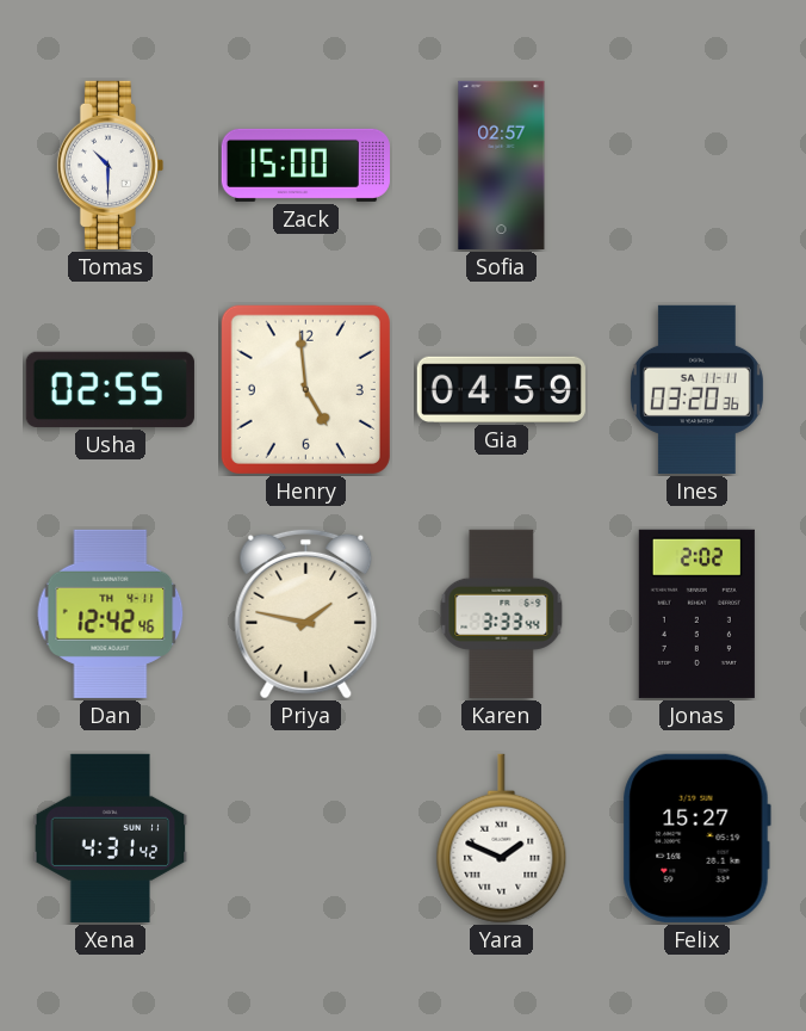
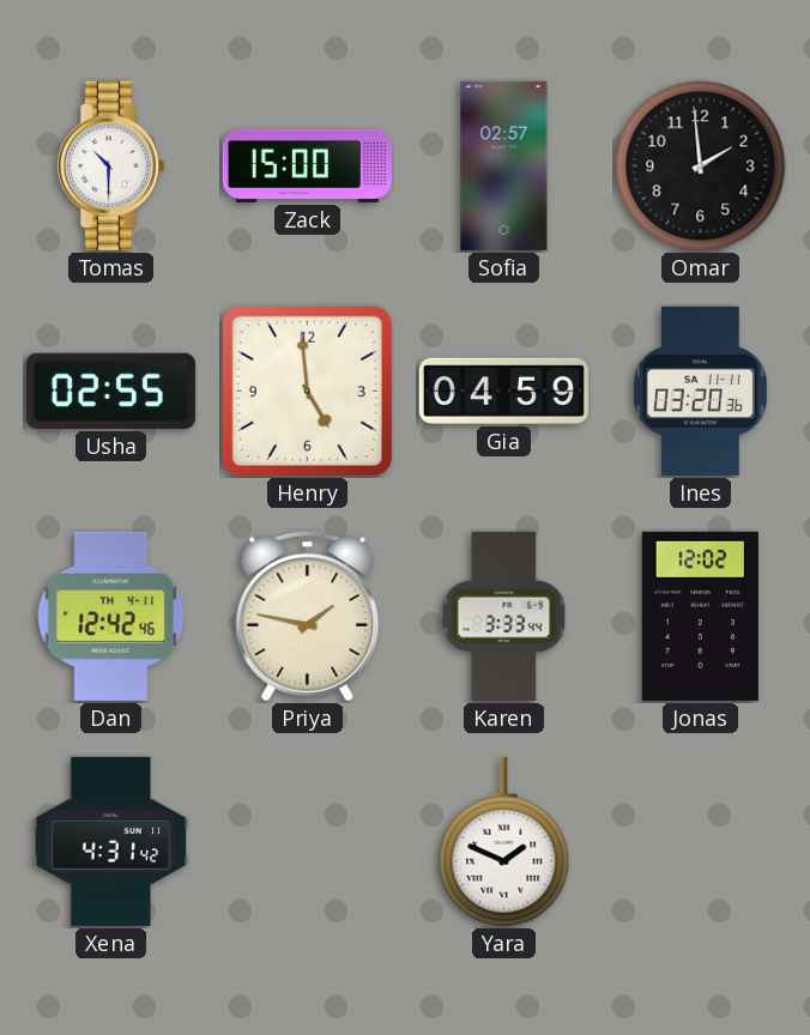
Omar: none -> 1:59
Jonas: 2:02 -> 12:02
Felix: 15:27 -> none
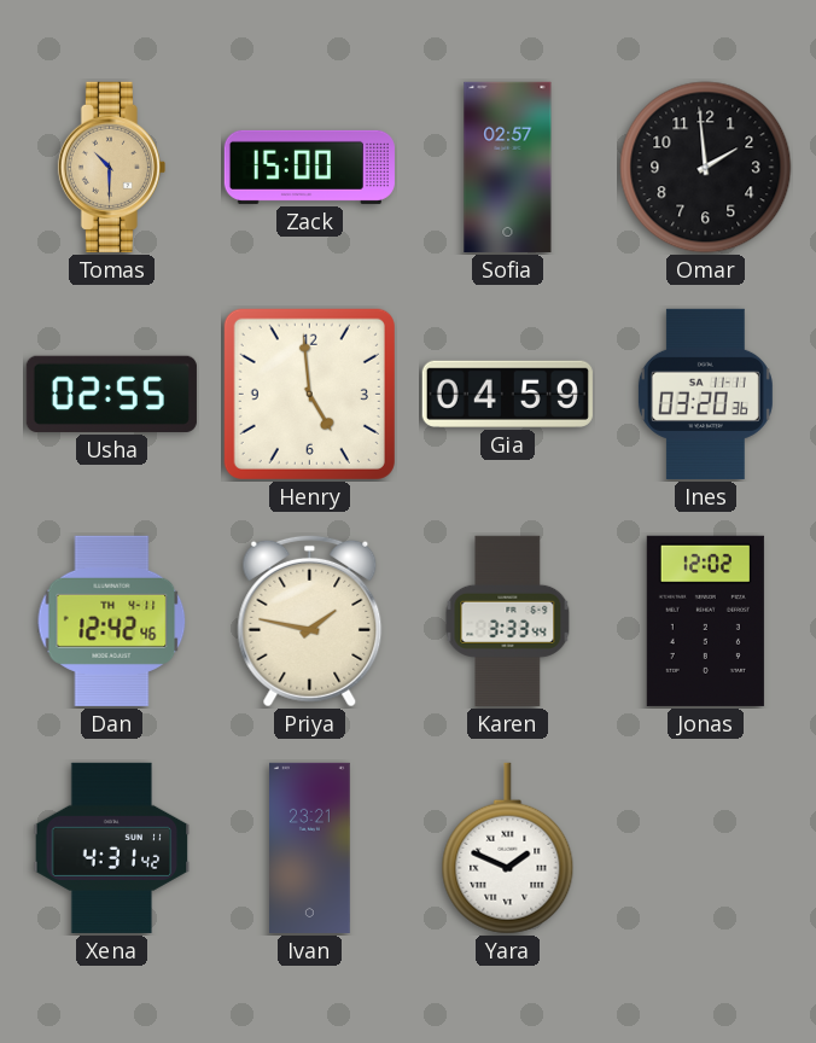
Tomas dial: white -> champagne
Ivan: none -> 23:21
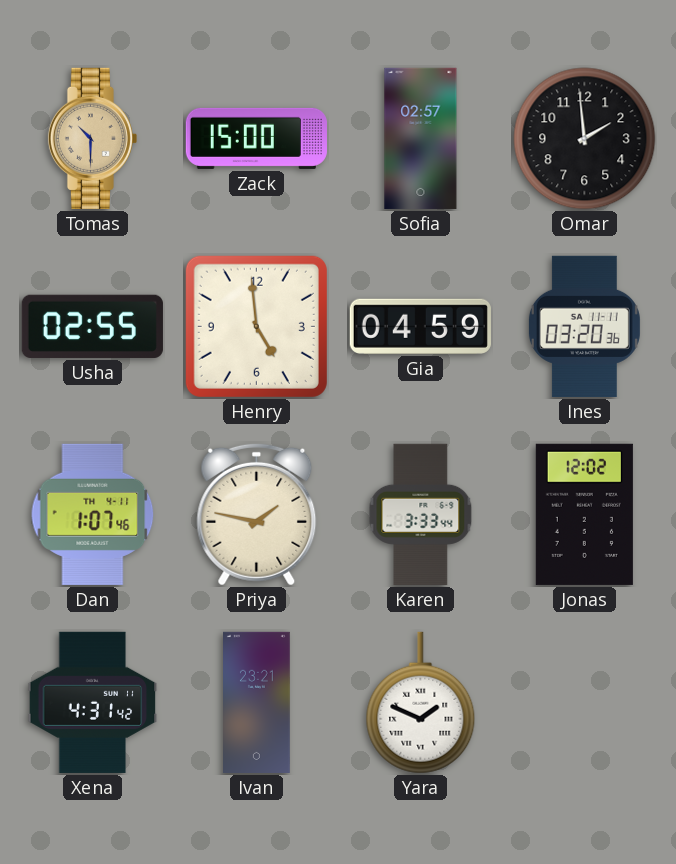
Dan: 12:42 -> 1:07
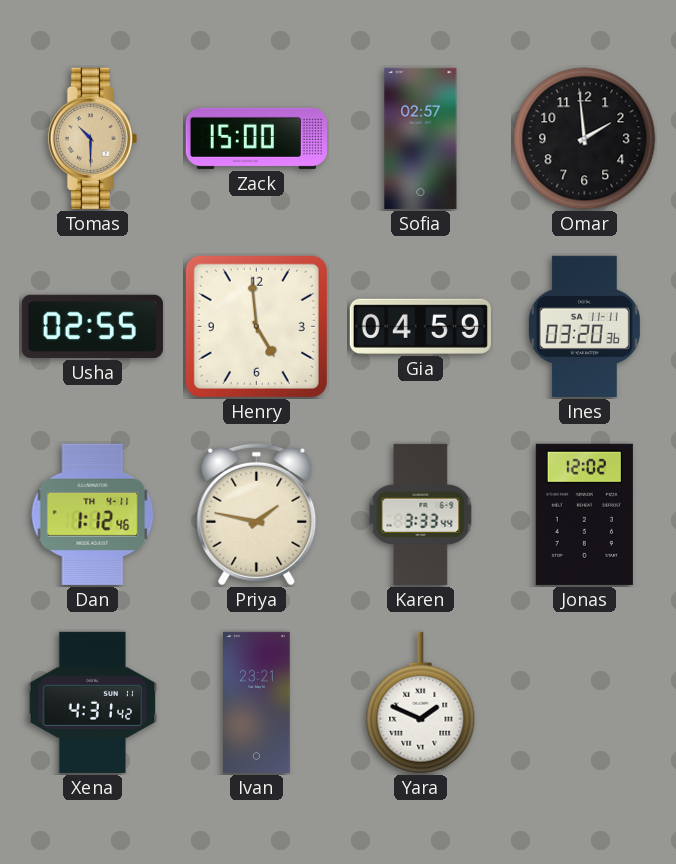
Dan: 1:07 -> 1:12
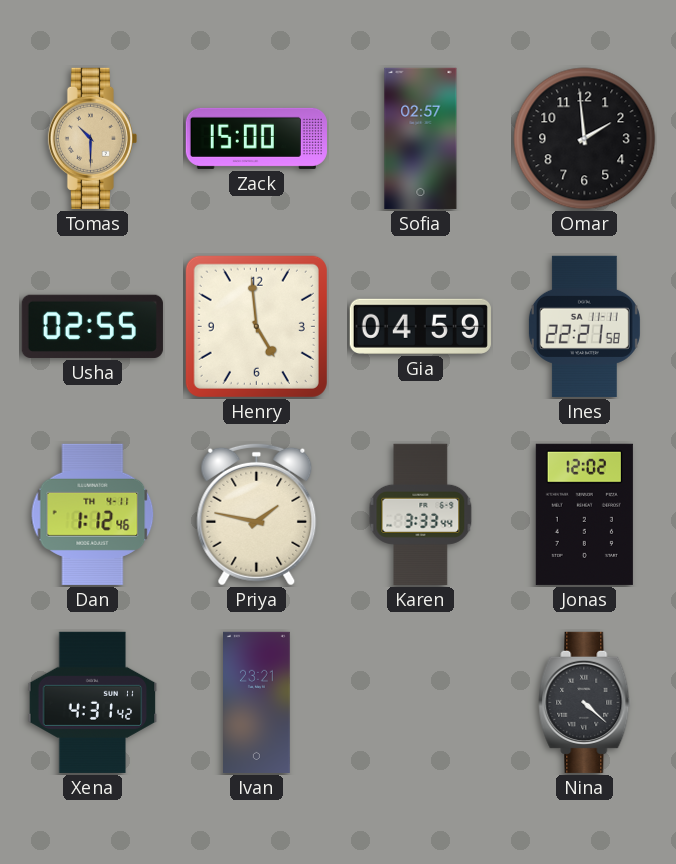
Ines: 03:20 -> 22:21
Yara: 1:49 -> none
Nina: none -> 4:22
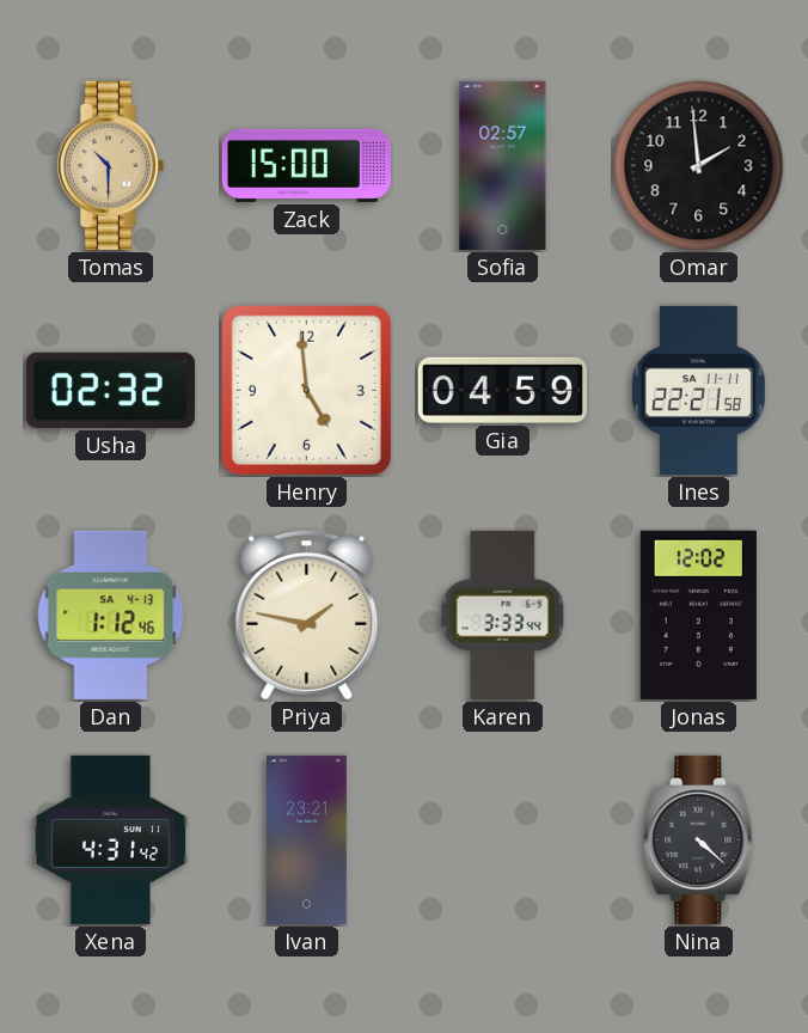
Usha: 02:55 -> 02:32
Dan date: TH 4-11 -> SA 4-13
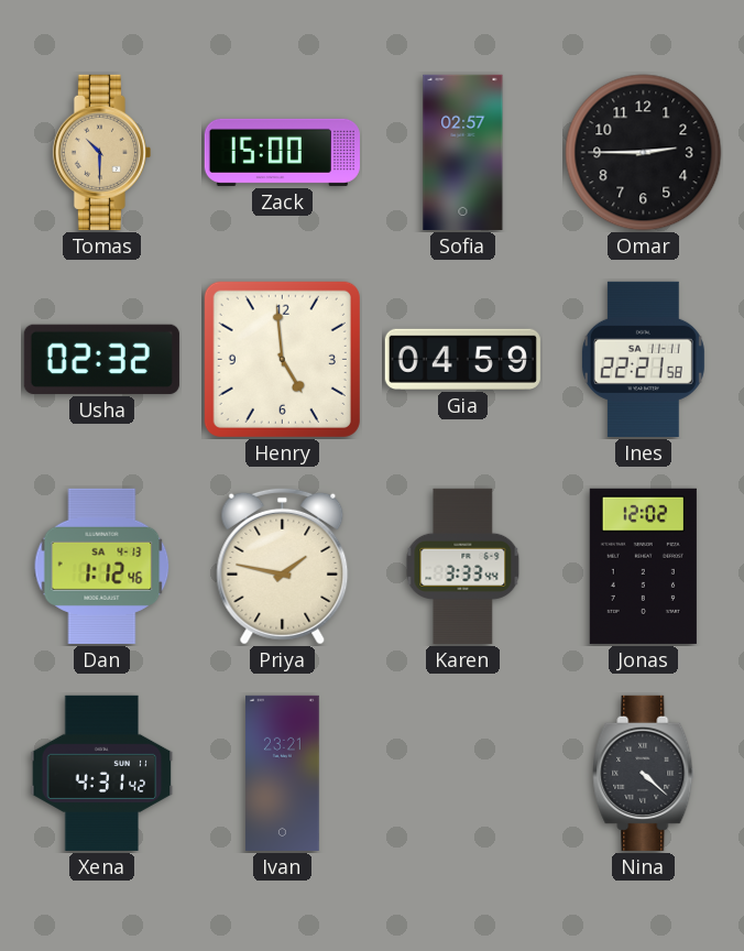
Omar: 1:59 -> 2:45
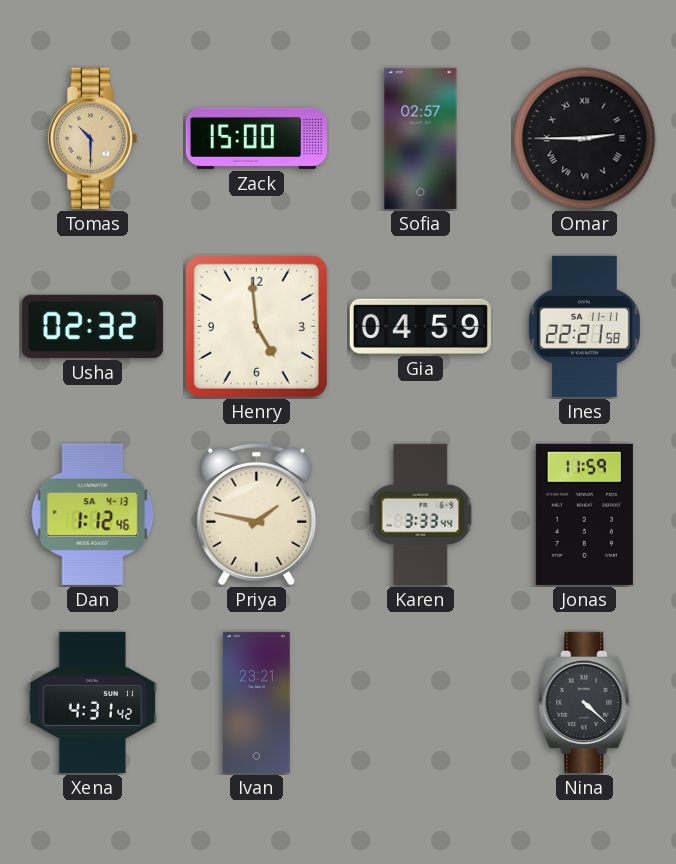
Omar numerals: Arabic -> Roman
Jonas: 12:02 -> 11:59
